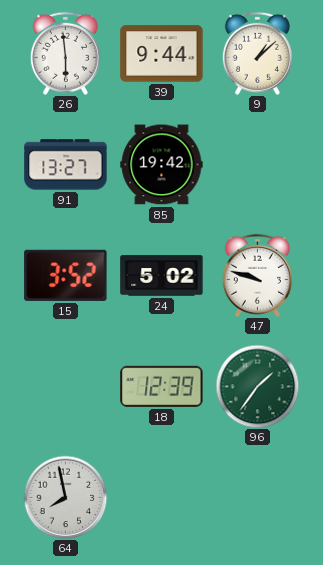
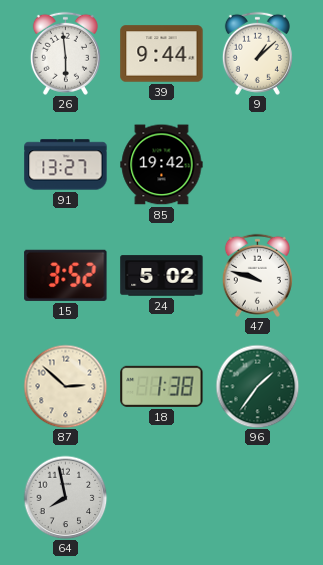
87: none -> 2:52
18: 12:39 -> 1:38
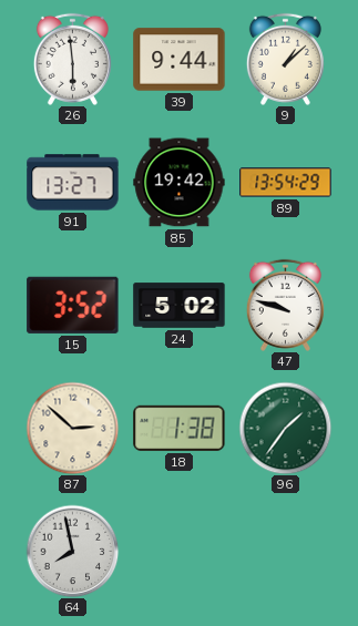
89: none -> 13:54
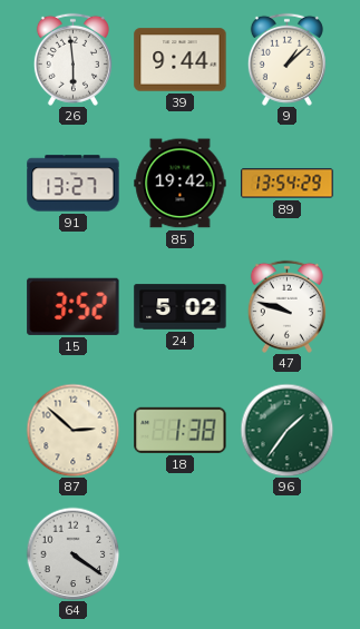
64: 7:58 -> 4:21
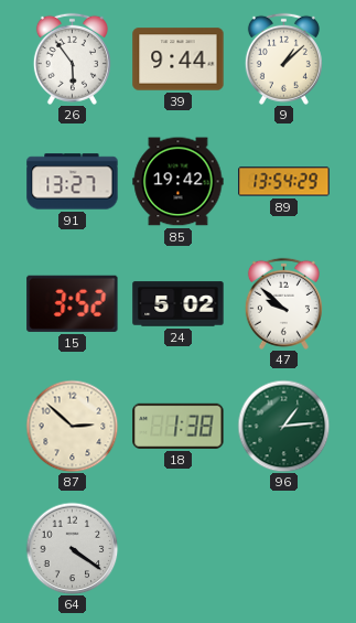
26: 5:59 -> 5:54
47: 9:48 -> 9:52
96: 1:36 -> 1:14
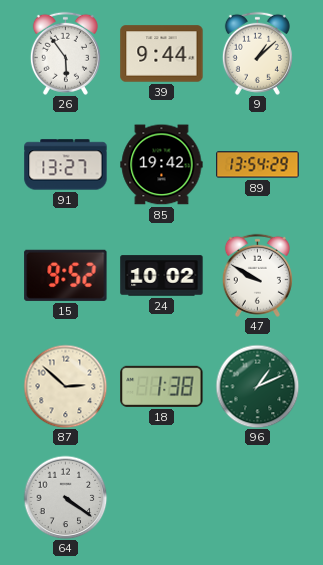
15: 3:52 -> 9:52
24: 5:02 -> 10:02
47: 9:52 -> 9:50
96: 1:14 -> 1:11
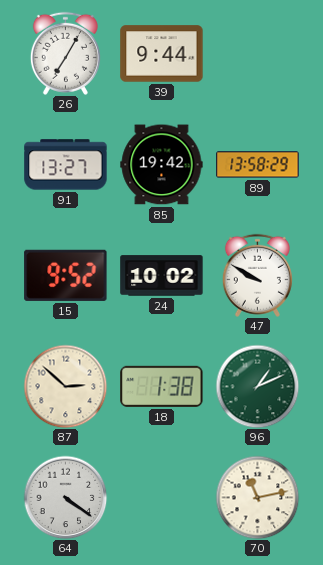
26: 5:54 -> 7:05
9: 1:08 -> none
89: 13:54 -> 13:58
70: none -> 11:13
